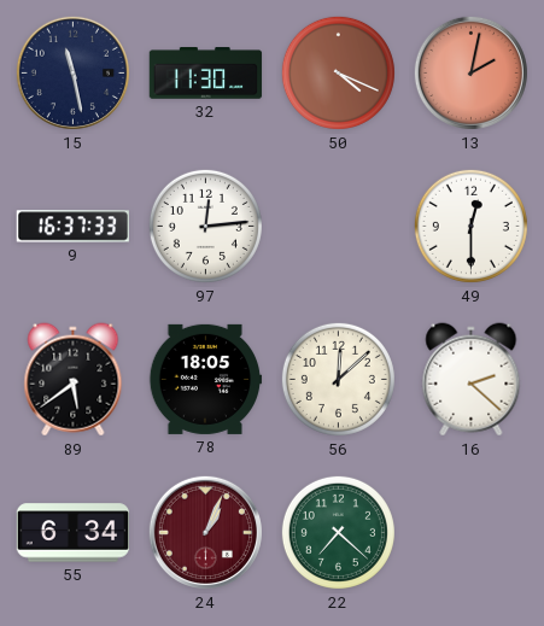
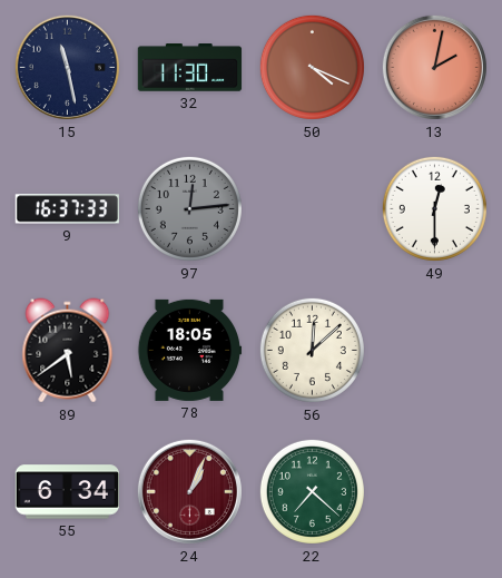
97 dial: white -> grey
16: 2:22 -> none
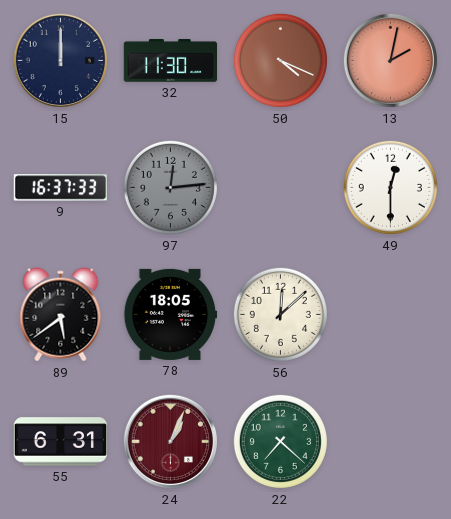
15: 11:28 -> 12:00
55: 6:34 -> 6:31
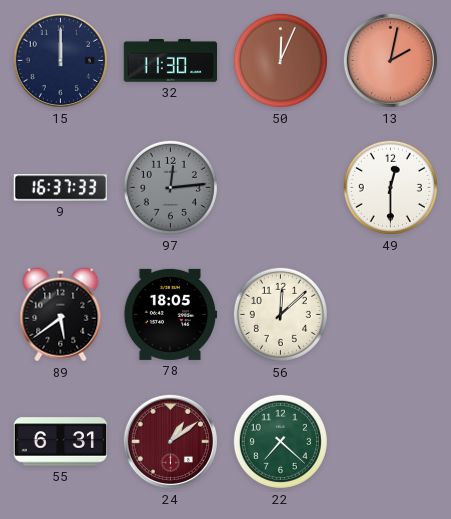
50: 4:19 -> 12:04
24: 1:04 -> 1:09
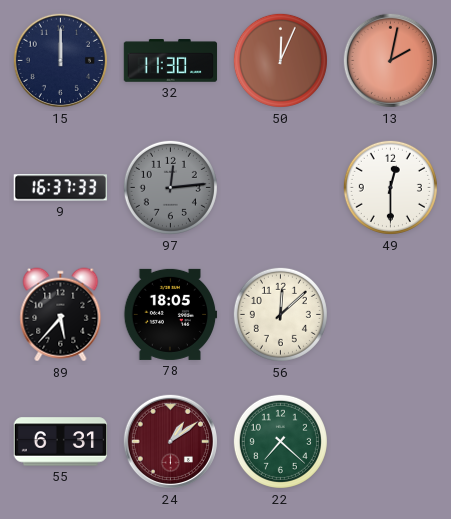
89: 5:39 -> 5:37
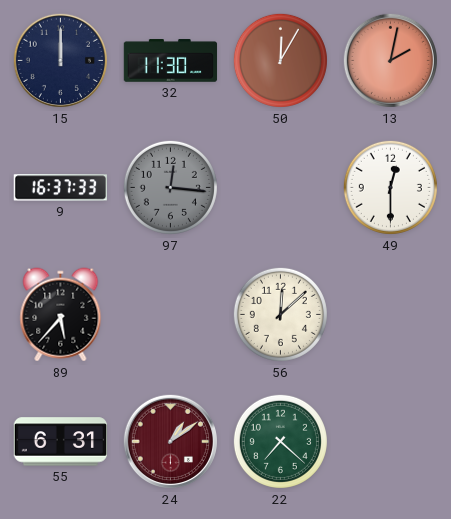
50: 12:04 -> 12:05
97: 12:14 -> 12:16
78: 18:05 -> none
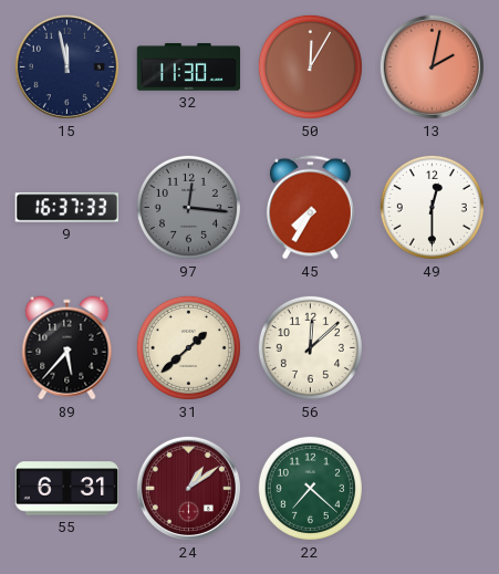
15: 12:00 -> 11:58
45: none -> 7:35
31: none -> 1:38
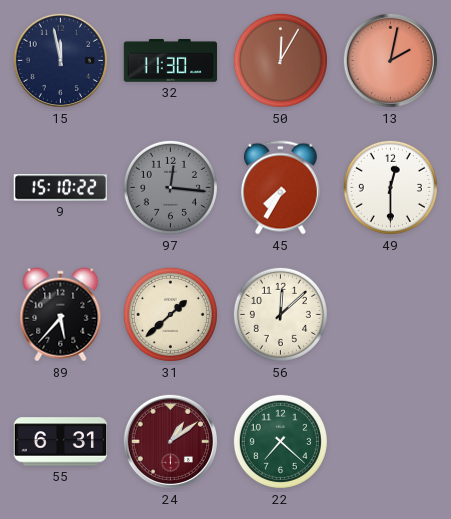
9: 16:37 -> 15:10
